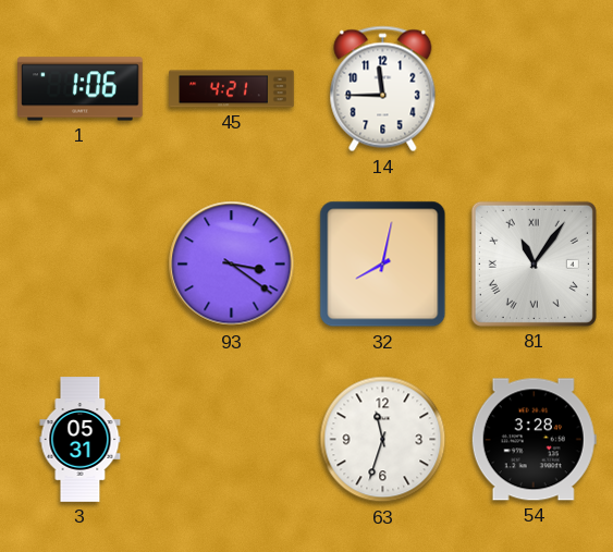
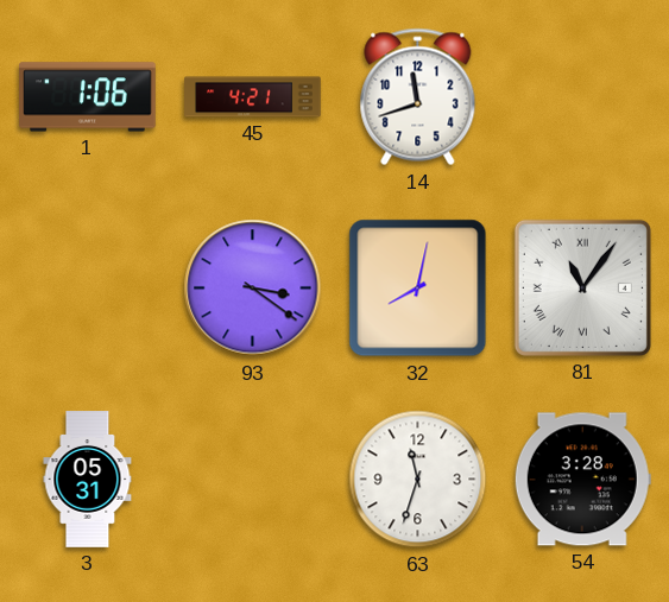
14: 11:45 -> 11:42
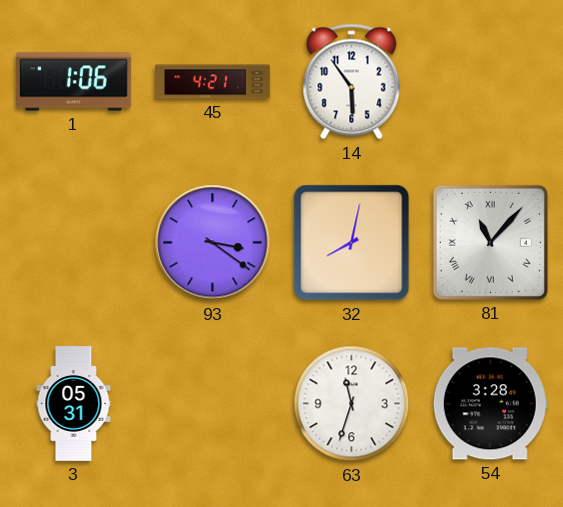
14: 11:42 -> 5:54
81: 11:06 -> 11:07
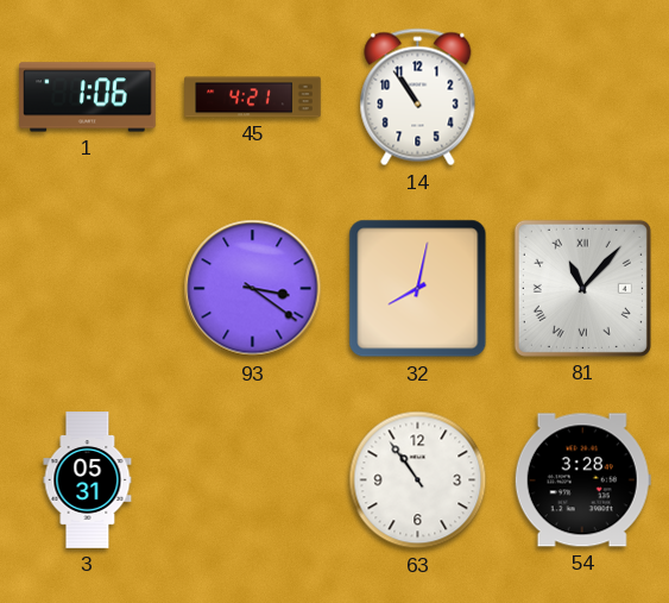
14: 5:54 -> 10:54
63: 11:33 -> 10:54
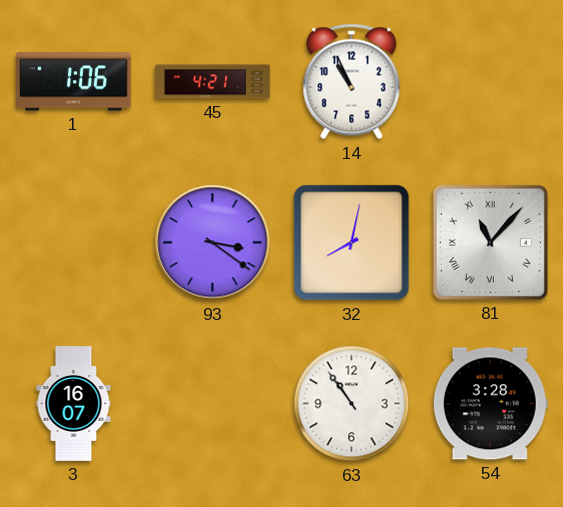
14: 10:54 -> 10:56
3: 05:31 -> 16:07
